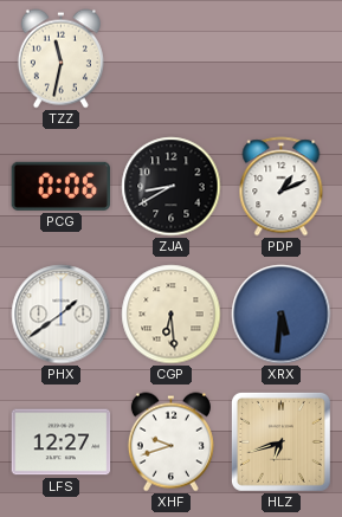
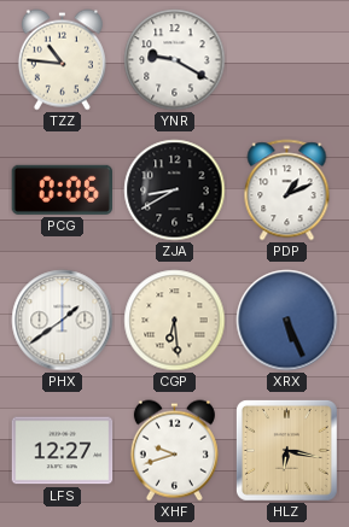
TZZ: 11:32 -> 10:46
YNR: none -> 9:20
XRX: 5:31 -> 5:26
HLZ: 6:42 -> 6:17
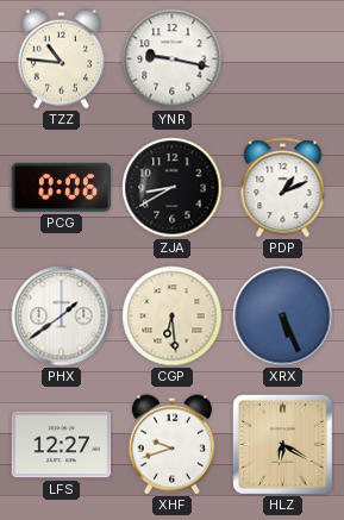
YNR: 9:20 -> 9:17
HLZ: 6:17 -> 6:20
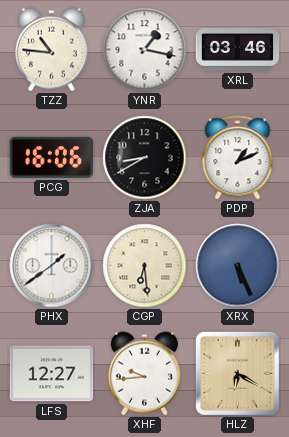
YNR: 9:17 -> 1:17
XRL: none -> 03:46
PCG: 0:06 -> 16:06
XHF: 9:42 -> 9:44
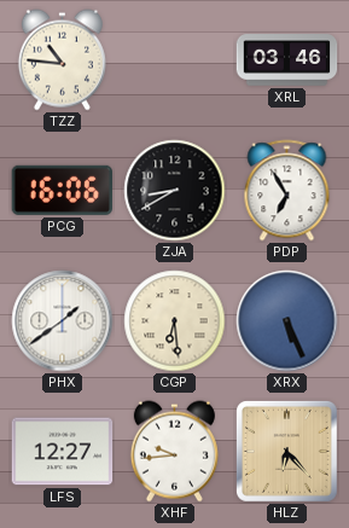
YNR: 1:17 -> none
PDP: 1:11 -> 6:55
HLZ: 6:20 -> 6:23
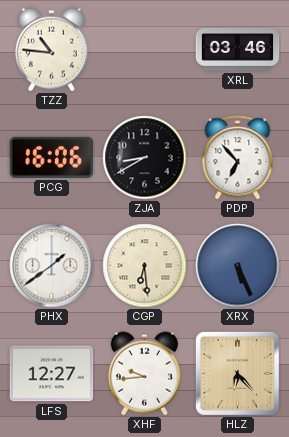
PDP: 6:55 -> 6:53
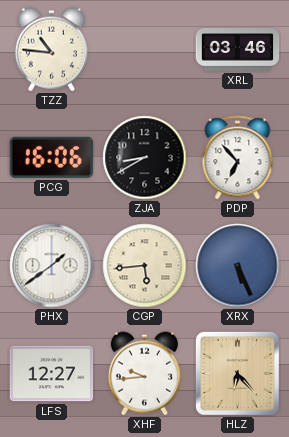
CGP: 6:29 -> 5:44
